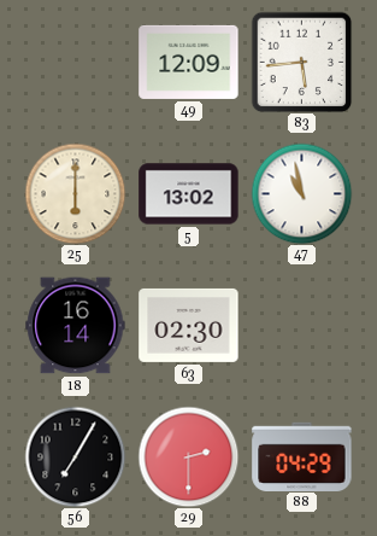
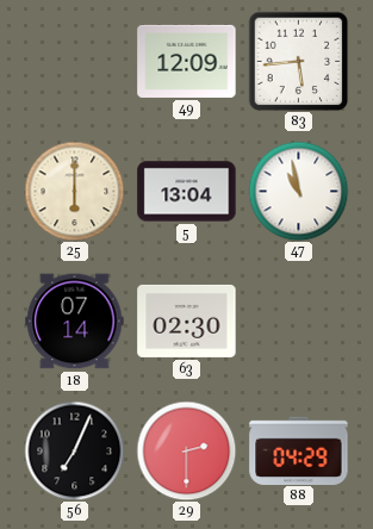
5: 13:02 -> 13:04
18: 16:14 -> 07:14
56: 7:05 -> 7:04
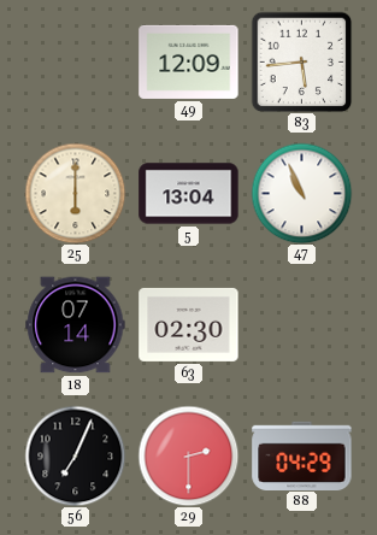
47: 10:58 -> 10:56
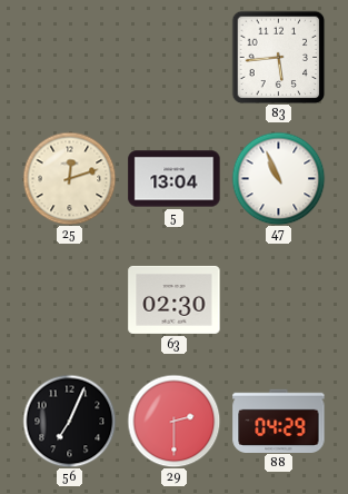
49: 12:09 -> none
25: 6:00 -> 12:12
18: 07:14 -> none
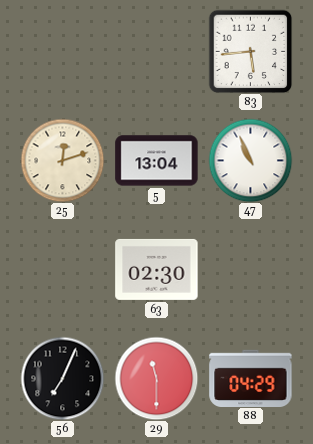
29: 2:30 -> 11:30
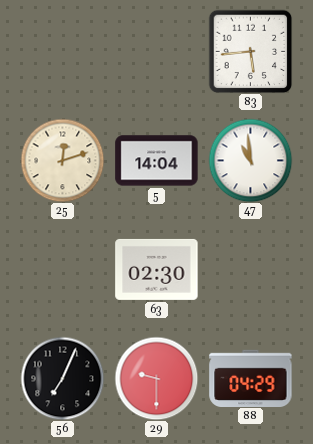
5: 13:04 -> 14:04
47: 10:56 -> 10:59
29: 11:30 -> 9:30
